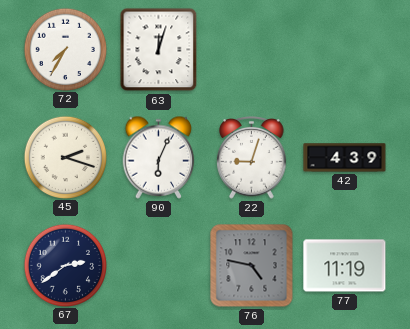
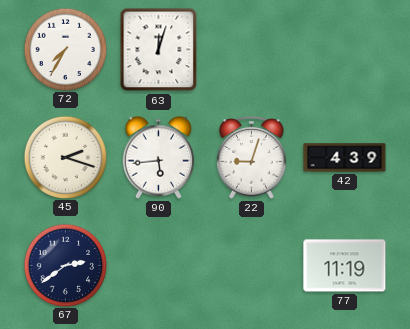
90: 6:04 -> 5:44
76: 4:47 -> none
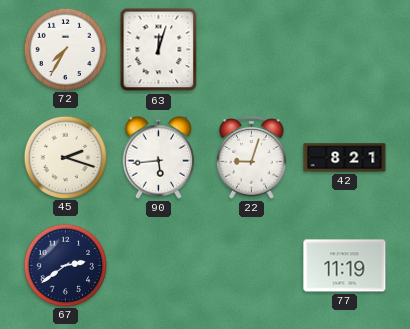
42: 4:39 -> 8:21
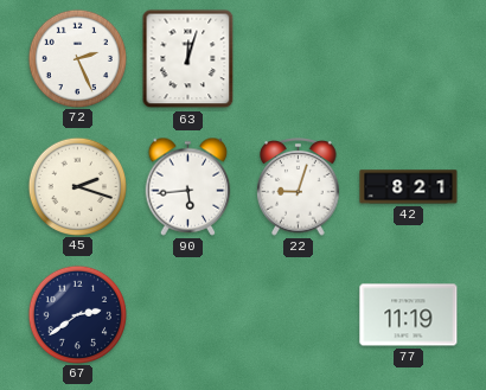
72: 7:35 -> 2:26
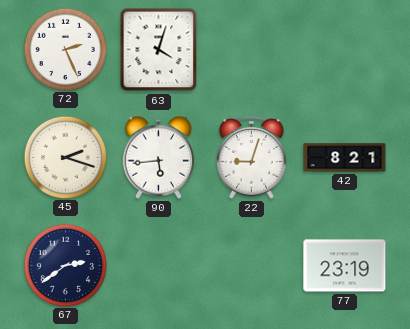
63: 12:03 -> 4:03
77: 11:19 -> 23:19
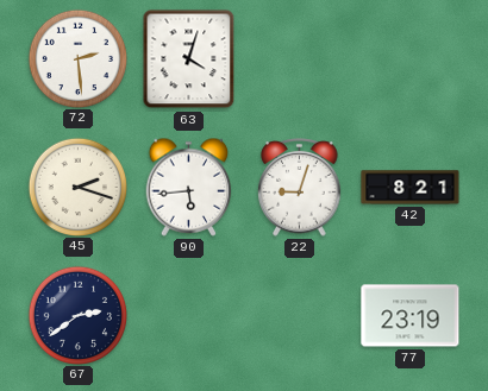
72: 2:26 -> 2:29
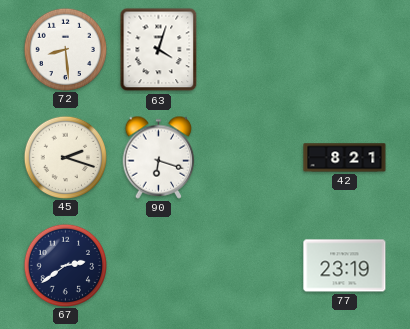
72: 2:29 -> 8:29
90: 5:44 -> 6:18
22: 9:03 -> none
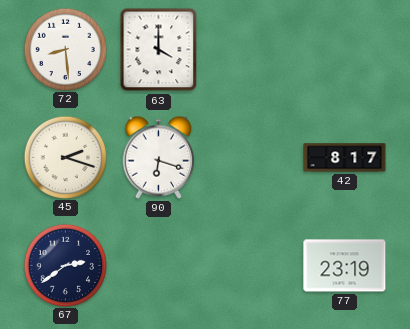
63: 4:03 -> 4:00
42: 8:21 -> 8:17
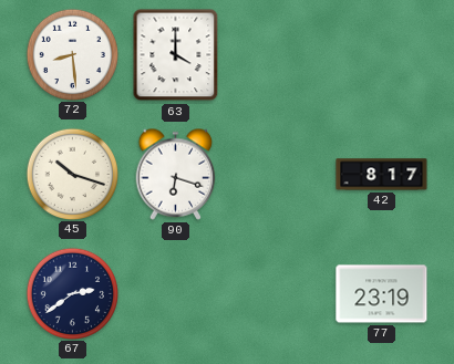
45: 2:18 -> 10:18
